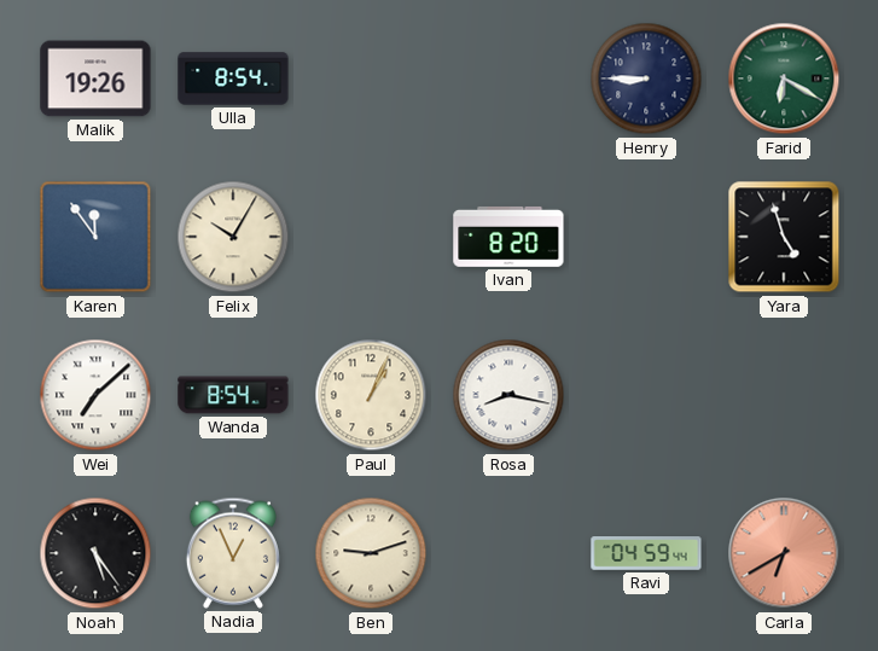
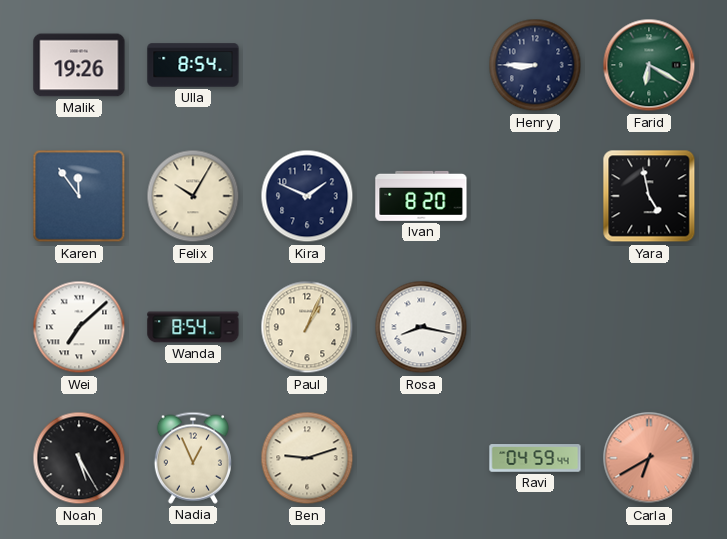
Kira: none -> 1:49
Yara: 4:57 -> 4:58
Noah: 5:24 -> 5:25
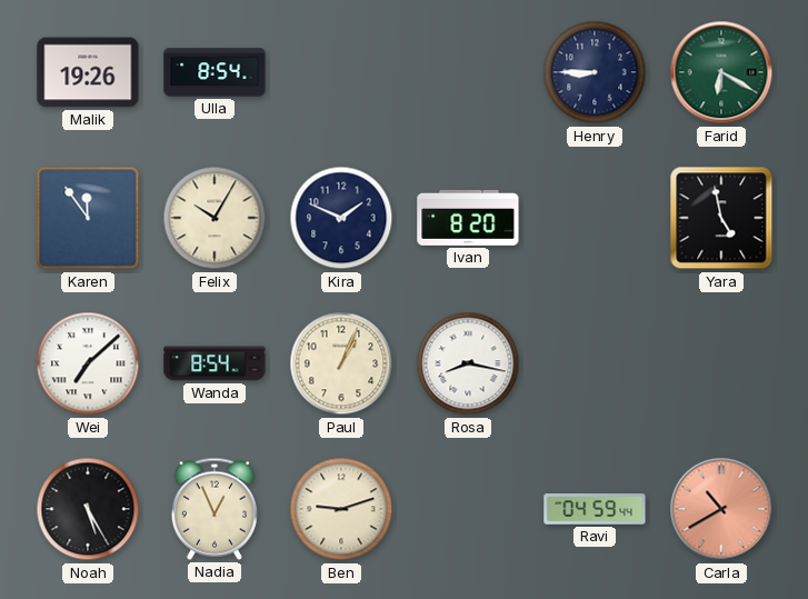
Carla: 6:40 -> 10:40
